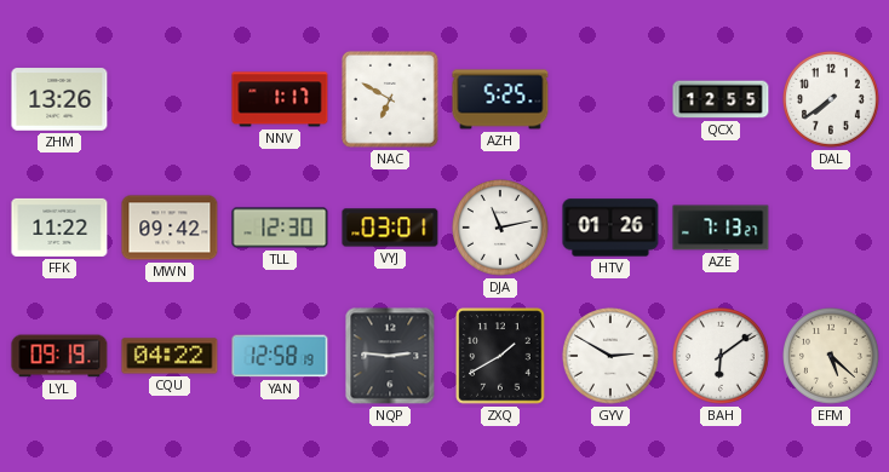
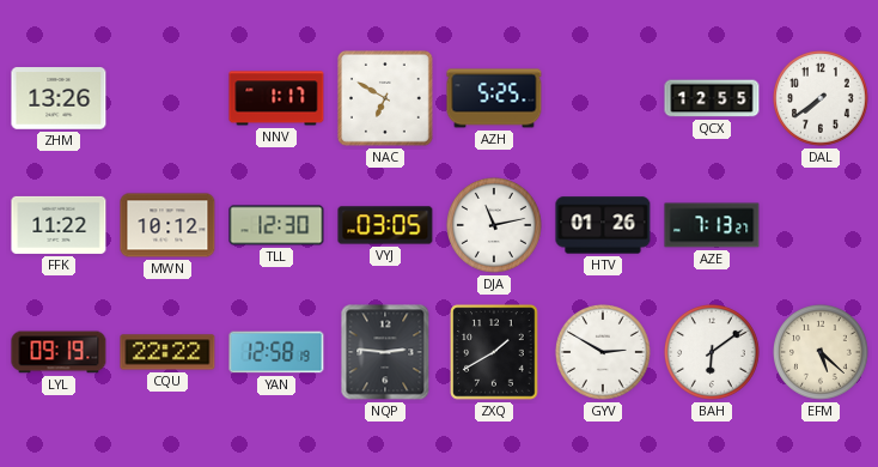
MWN: 09:42 -> 10:12
VYJ: 03:01 -> 03:05
CQU: 04:22 -> 22:22
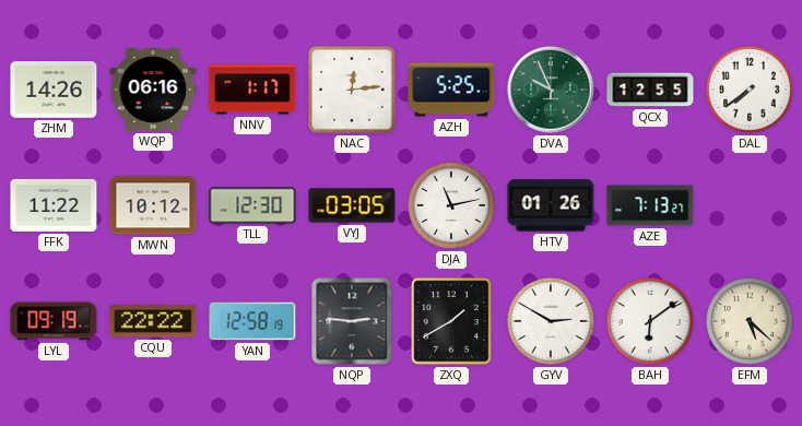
ZHM: 13:26 -> 14:26
WQP: none -> 06:16
NAC: 6:50 -> 12:14
DVA: none -> 9:56
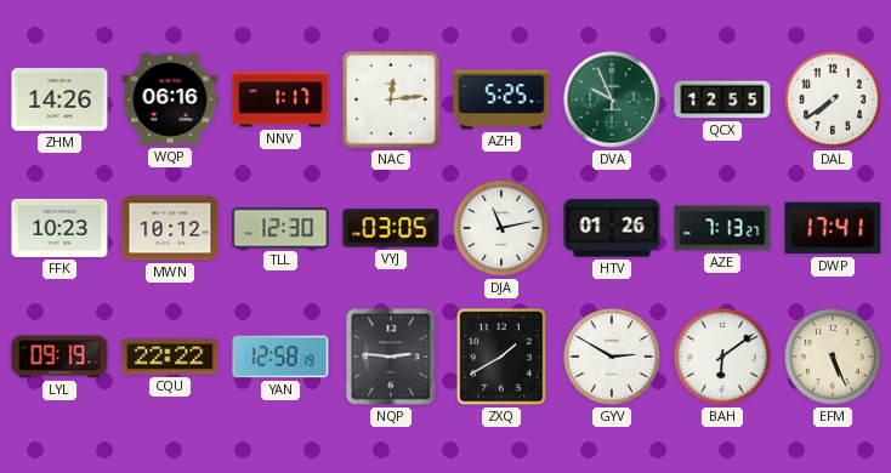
FFK: 11:22 -> 10:23
DWP: none -> 17:41
EFM: 5:22 -> 5:26
